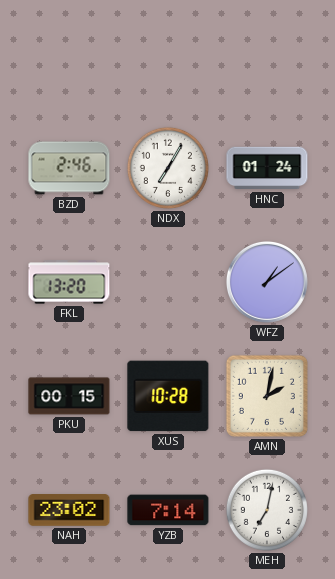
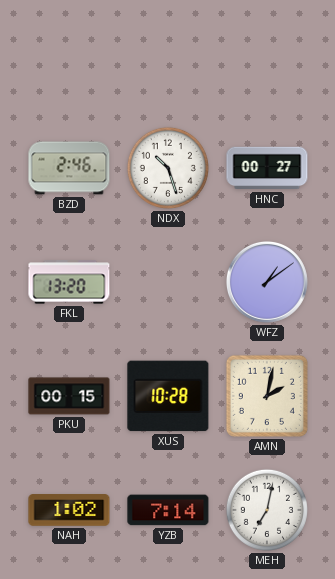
NDX: 7:05 -> 10:27
HNC: 01:24 -> 00:27
NAH: 23:02 -> 1:02
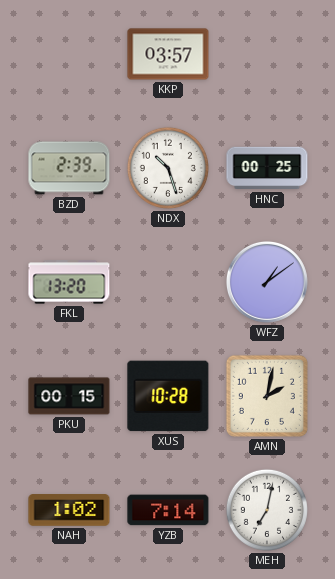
KKP: none -> 03:57
BZD: 2:46 -> 2:39
HNC: 00:27 -> 00:25
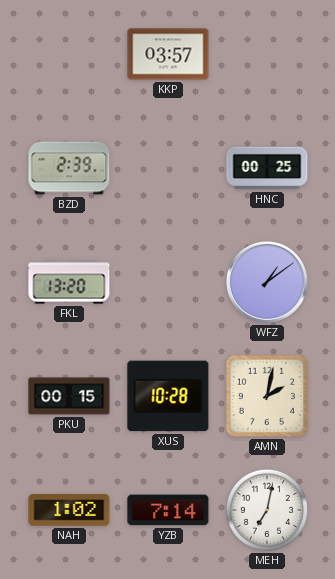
NDX: 10:27 -> none
